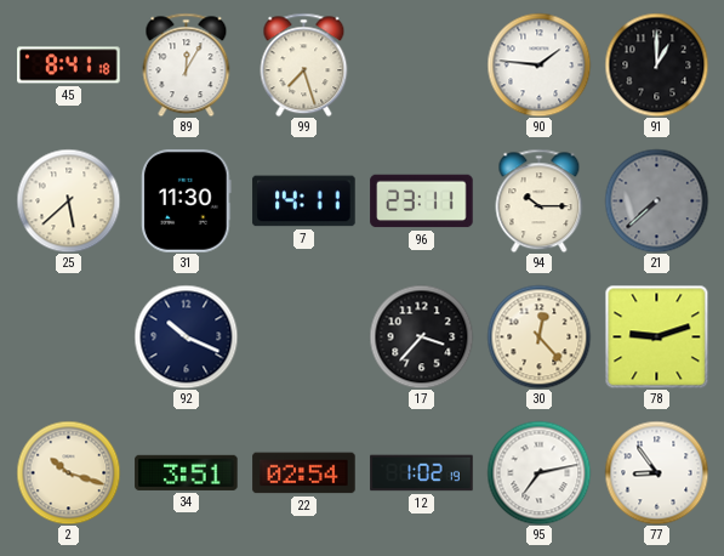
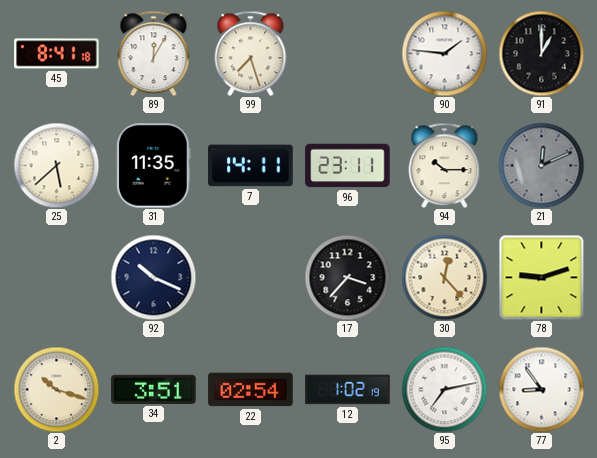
31: 11:30 -> 11:35
21: 7:38 -> 12:11
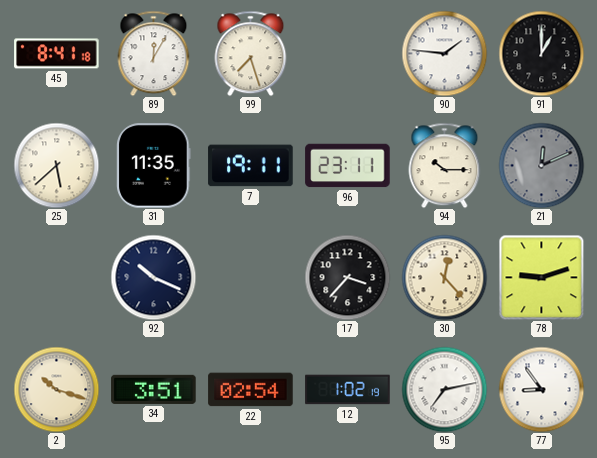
7: 14:11 -> 19:11
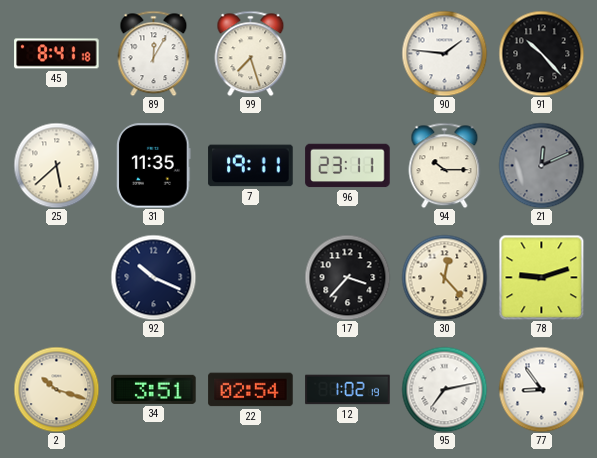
91: 1:00 -> 10:23
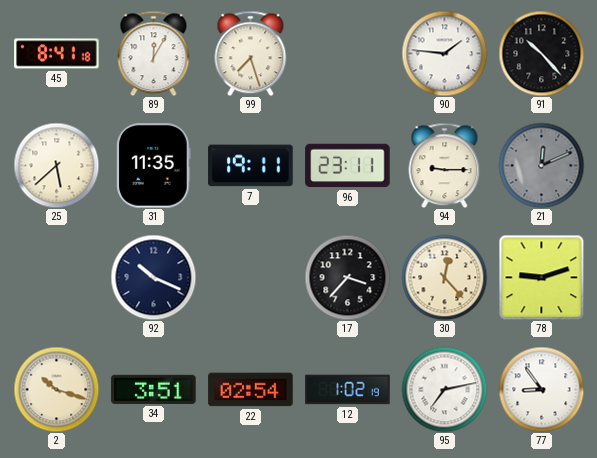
94: 10:15 -> 9:15
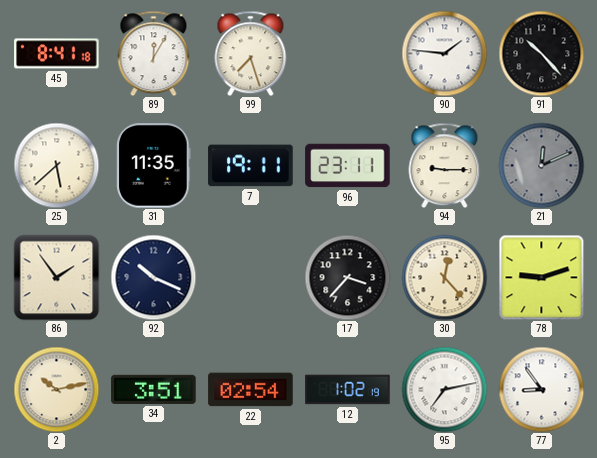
86: none -> 1:54
2: 10:18 -> 10:13
